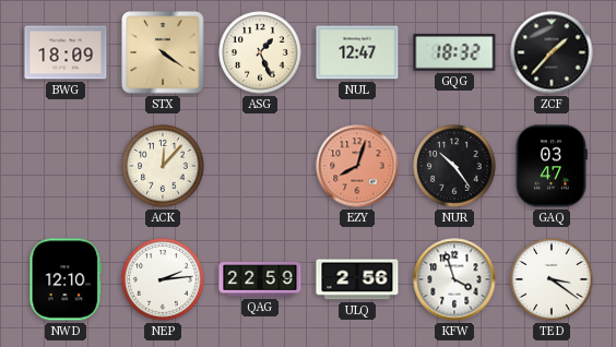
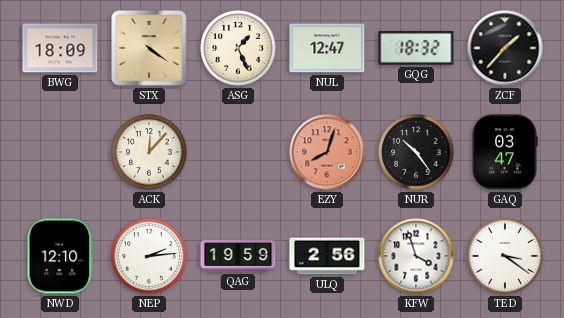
QAG: 22:59 -> 19:59
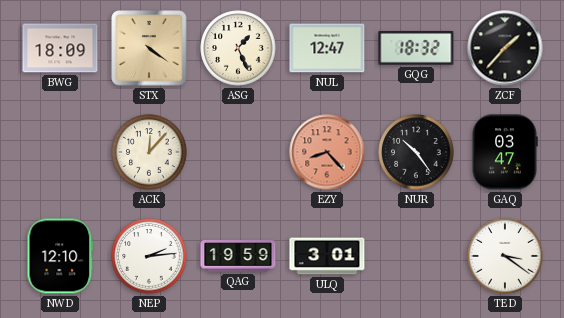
EZY: 8:03 -> 8:23
ULQ: 2:56 -> 3:01
KFW: 3:57 -> none
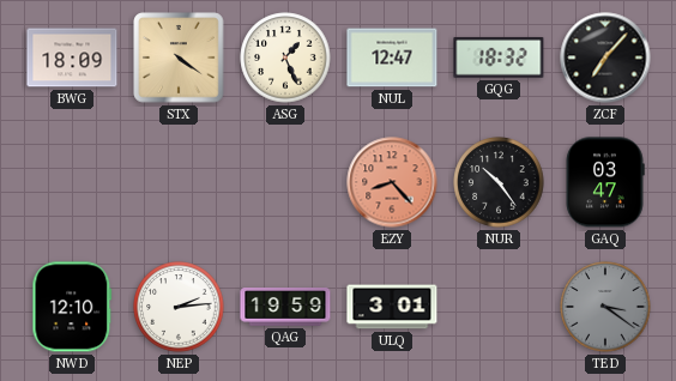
ZCF: 1:37 -> 7:07
ACK: 12:07 -> none
TED dial: white -> grey
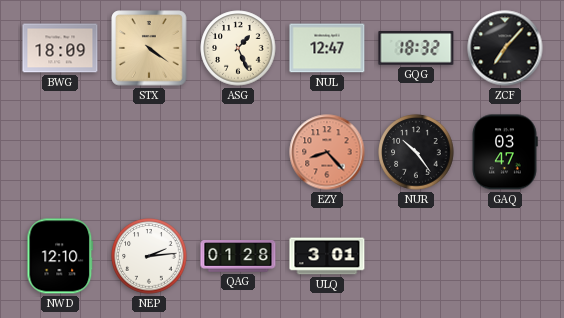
QAG: 19:59 -> 01:28
TED: 3:21 -> none
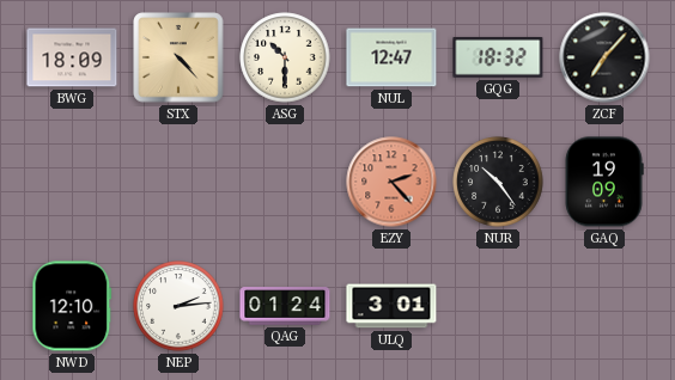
STX: 4:21 -> 4:23
ASG: 1:26 -> 10:30
EZY: 8:23 -> 2:23
GAQ: 03:47 -> 19:09
QAG: 01:28 -> 01:24
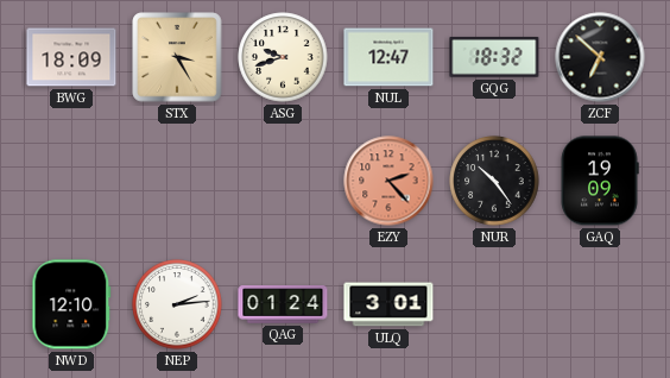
STX: 4:23 -> 3:25
ASG: 10:30 -> 9:42
ZCF: 7:07 -> 6:52
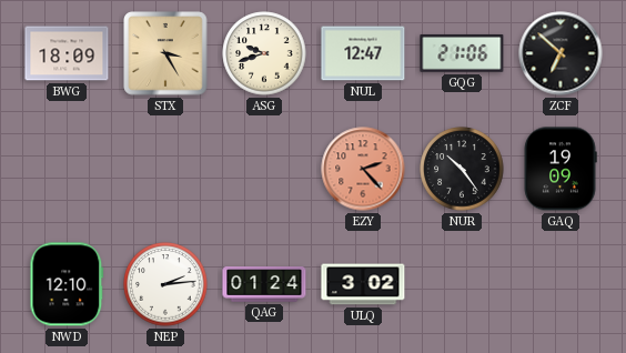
GQG: 18:32 -> 21:06
ULQ: 3:01 -> 3:02
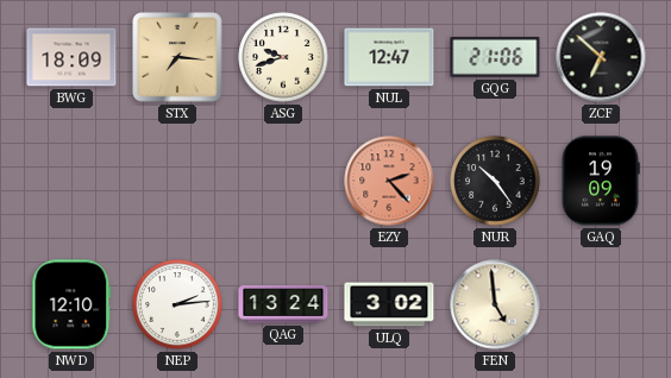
STX: 3:25 -> 7:16
QAG: 01:24 -> 13:24
FEN: none -> 4:59
